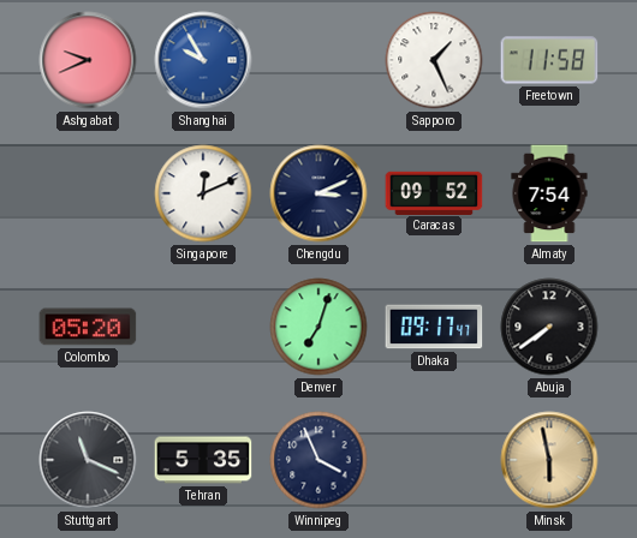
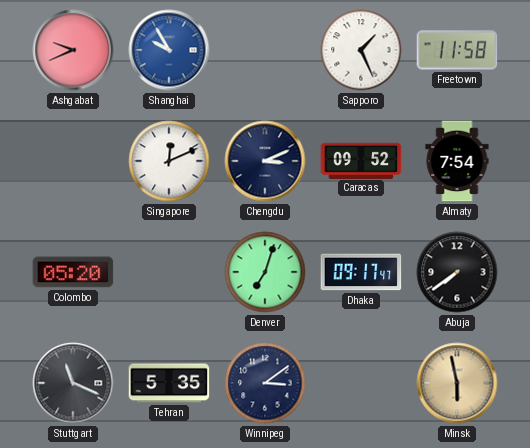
Winnipeg: 3:56 -> 3:09
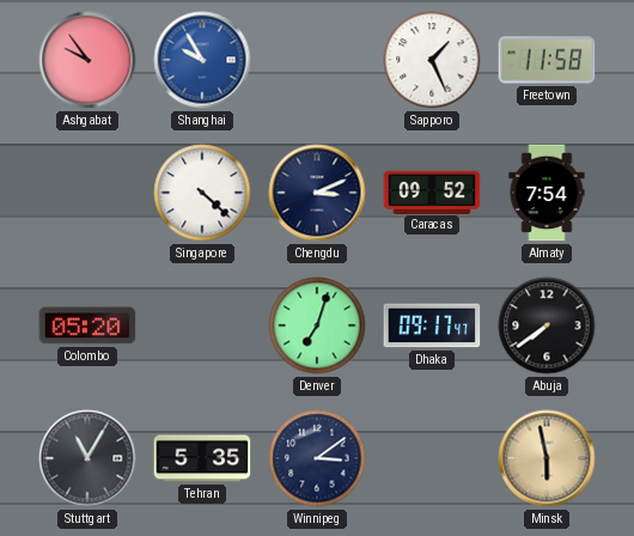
Ashgabat: 9:41 -> 9:54
Singapore: 12:11 -> 4:22
Stuttgart: 11:19 -> 11:05
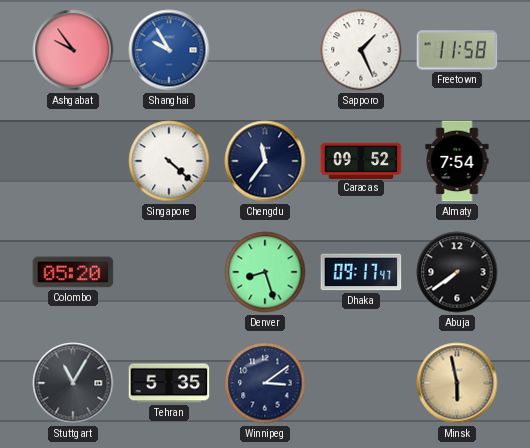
Chengdu: 3:11 -> 11:36
Denver: 7:03 -> 8:27
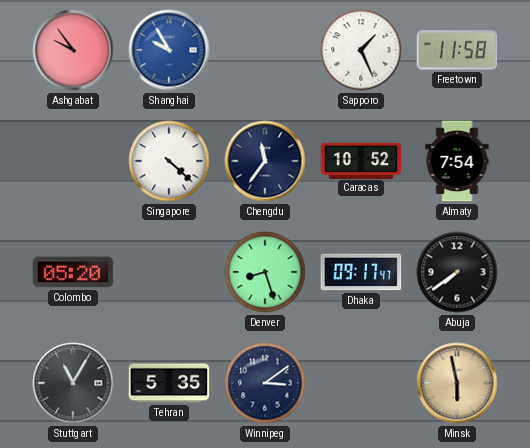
Caracas: 09:52 -> 10:52
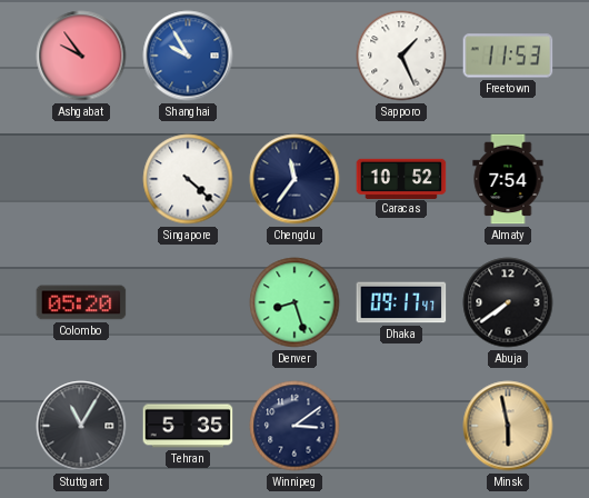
Freetown: 11:58 -> 11:53
